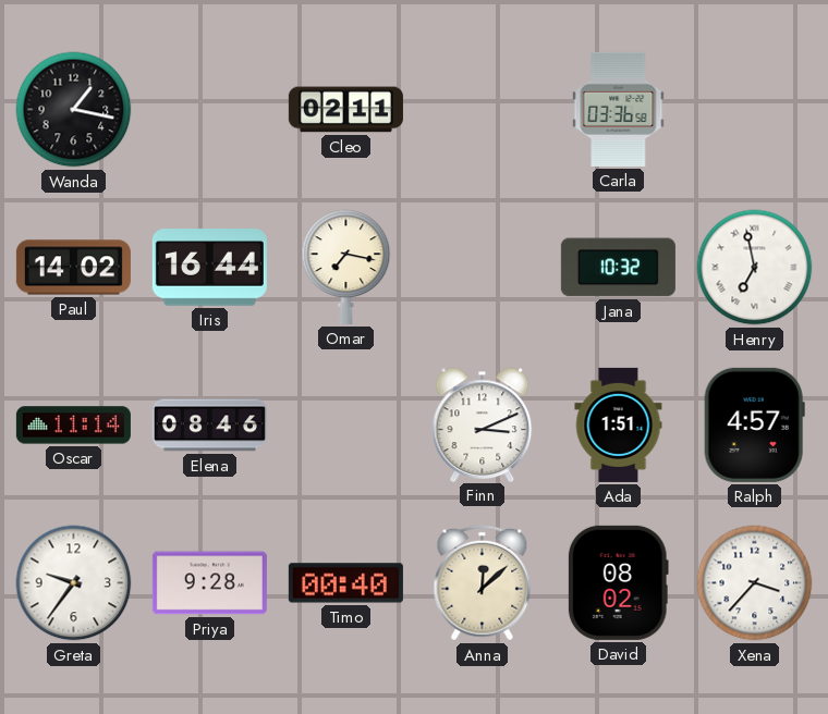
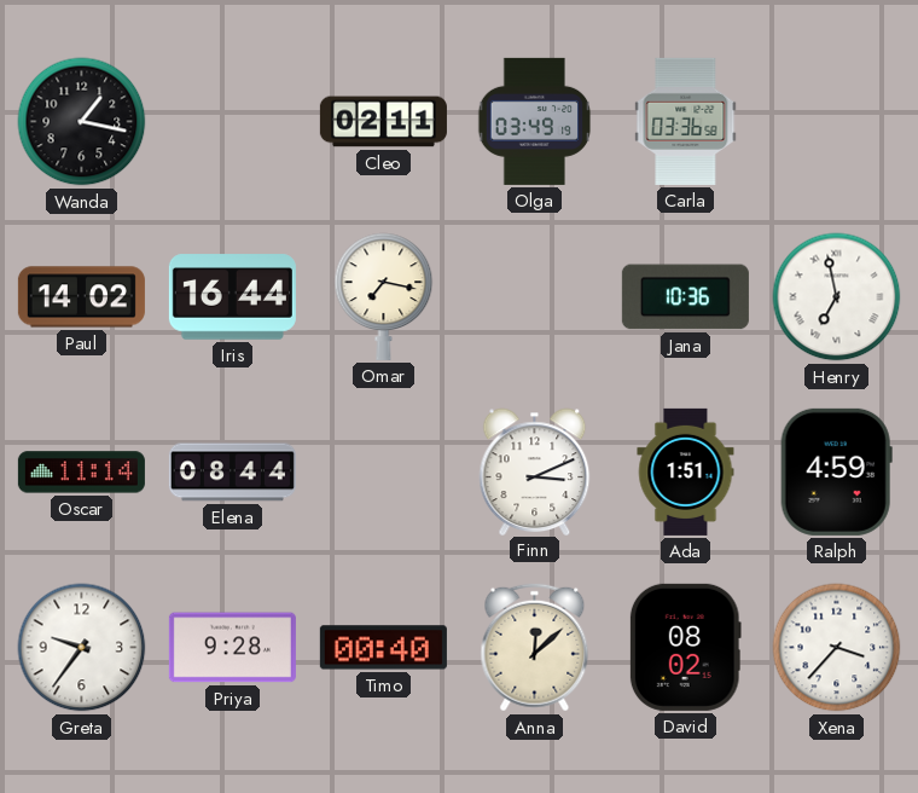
Olga: none -> 03:49
Jana: 10:32 -> 10:36
Elena: 08:46 -> 08:44
Ralph: 4:57 -> 4:59
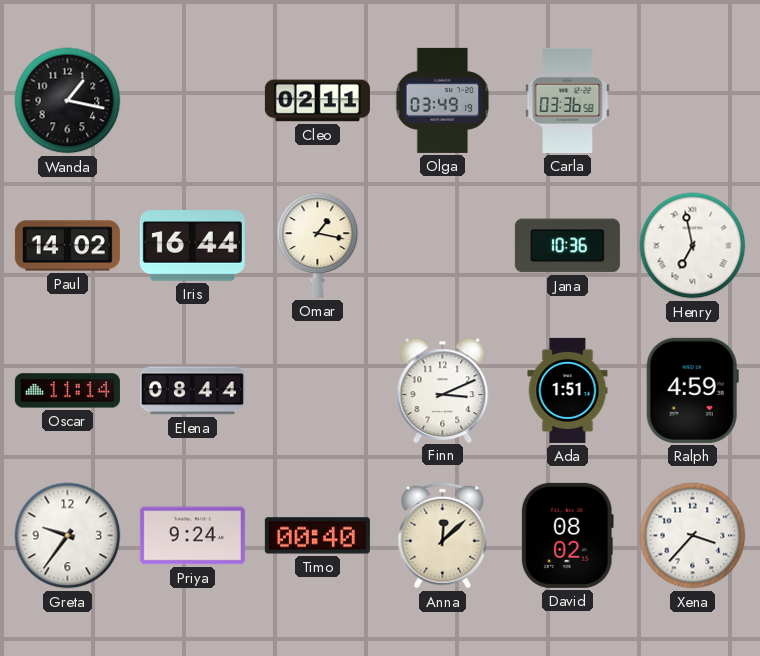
Omar: 7:17 -> 1:17
Priya: 9:28 -> 9:24
